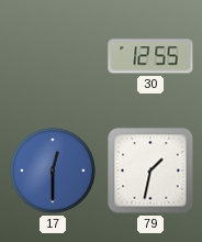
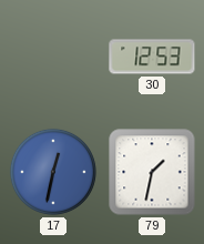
30: 12:55 -> 12:53
17: 12:30 -> 12:32
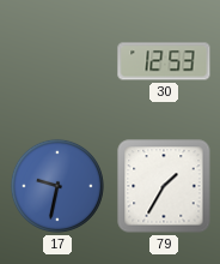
17: 12:32 -> 9:32
79: 1:32 -> 1:35
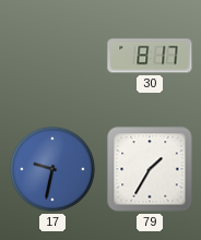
30: 12:53 -> 8:17
